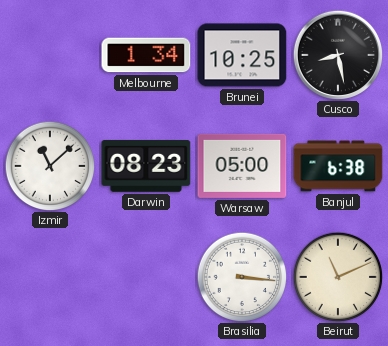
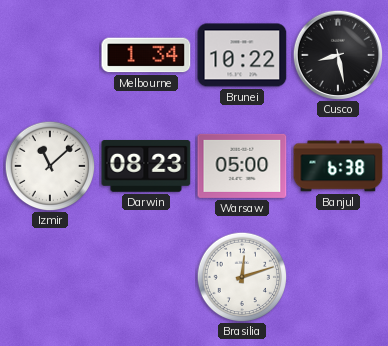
Brunei: 10:25 -> 10:22
Brasilia: 3:16 -> 12:12
Beirut: 11:11 -> none
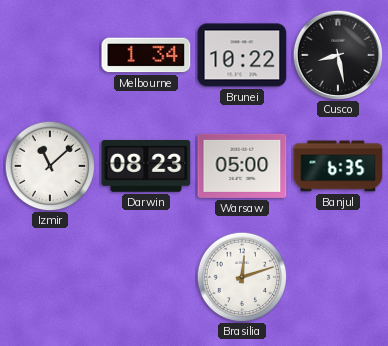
Banjul: 6:38 -> 6:35
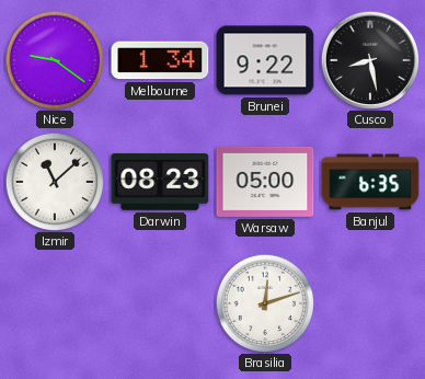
Nice: none -> 9:21
Brunei: 10:22 -> 9:22
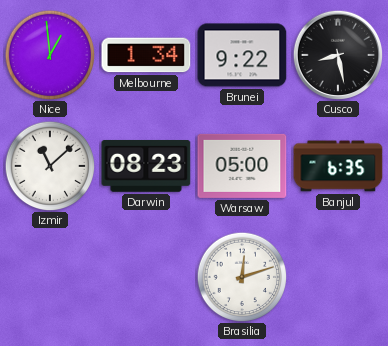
Nice: 9:21 -> 12:59
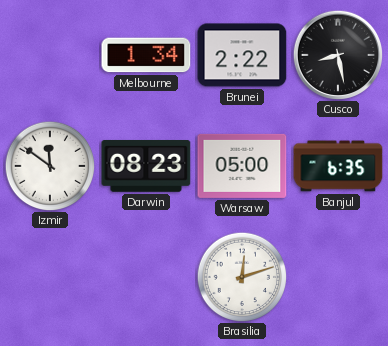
Nice: 12:59 -> none
Brunei: 9:22 -> 2:22
Izmir: 11:08 -> 11:51
